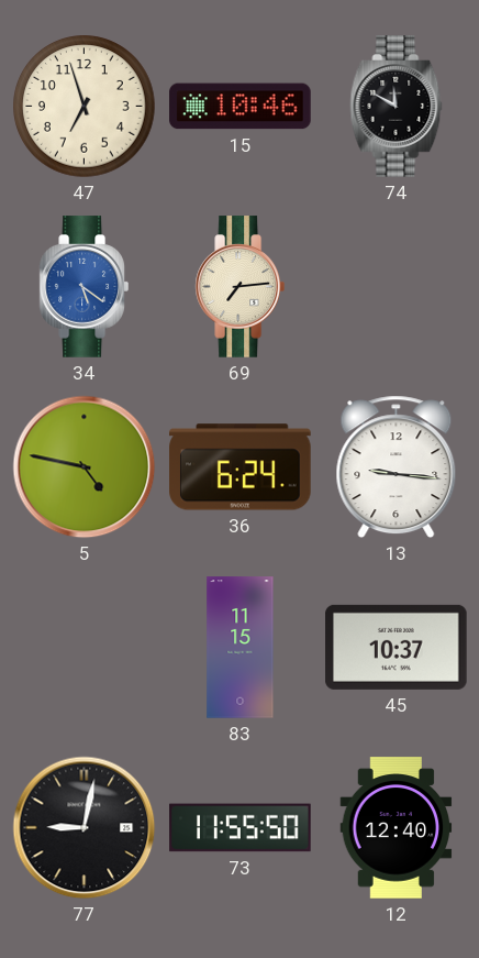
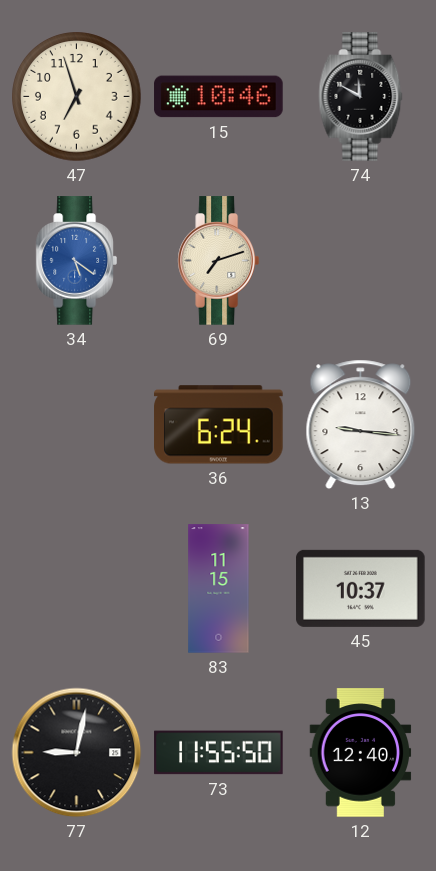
69: 7:14 -> 7:12
5: 4:47 -> none
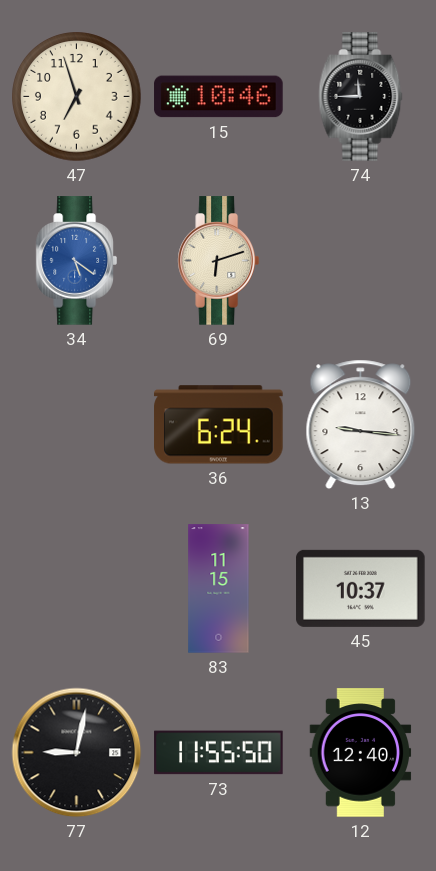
74: 11:50 -> 11:45
69: 7:12 -> 6:12
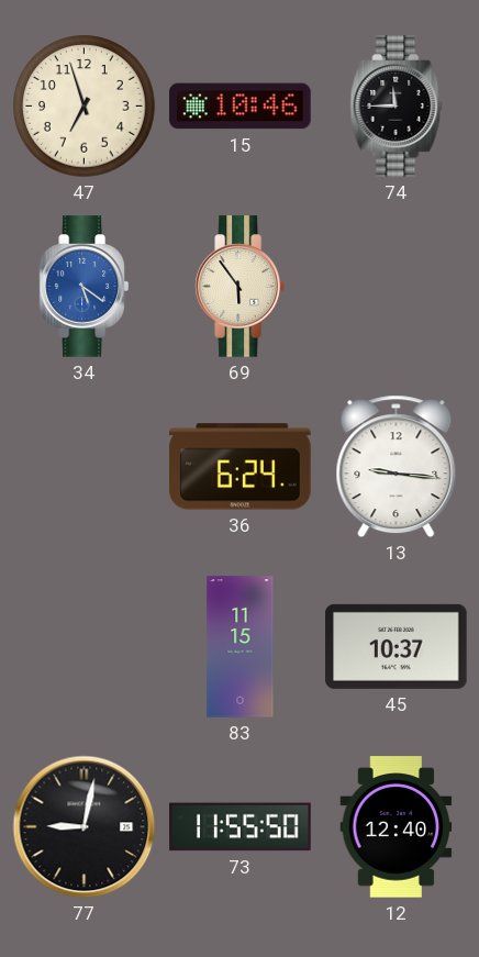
69: 6:12 -> 5:54
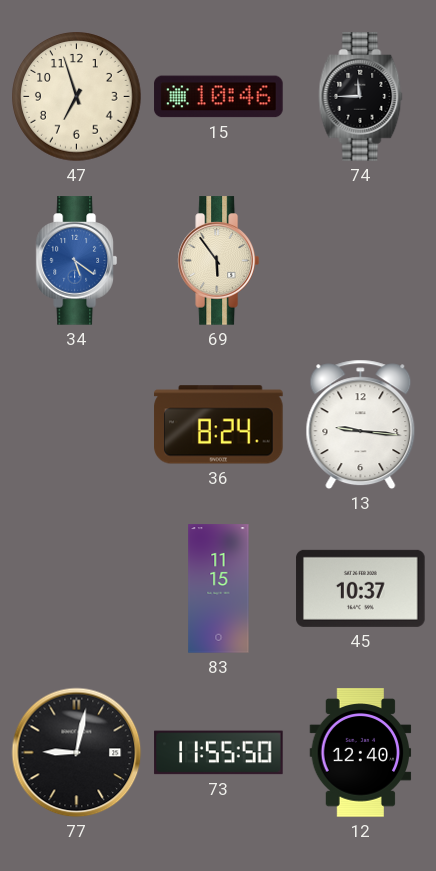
36: 6:24 -> 8:24
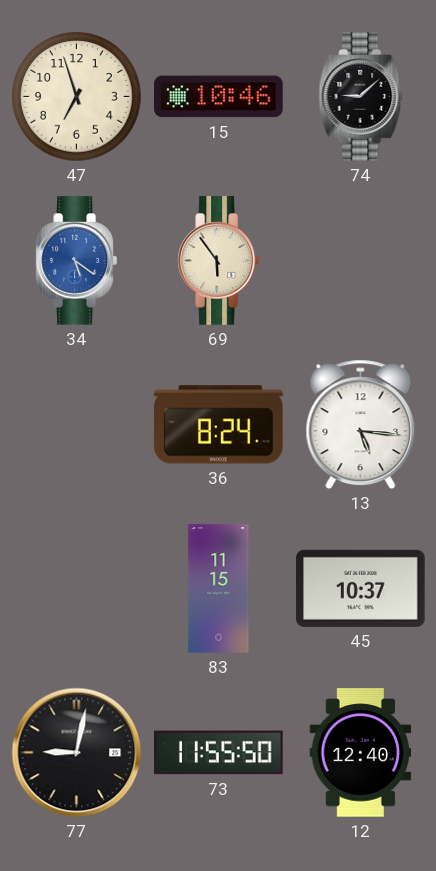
74: 11:45 -> 9:08
13: 9:16 -> 5:16
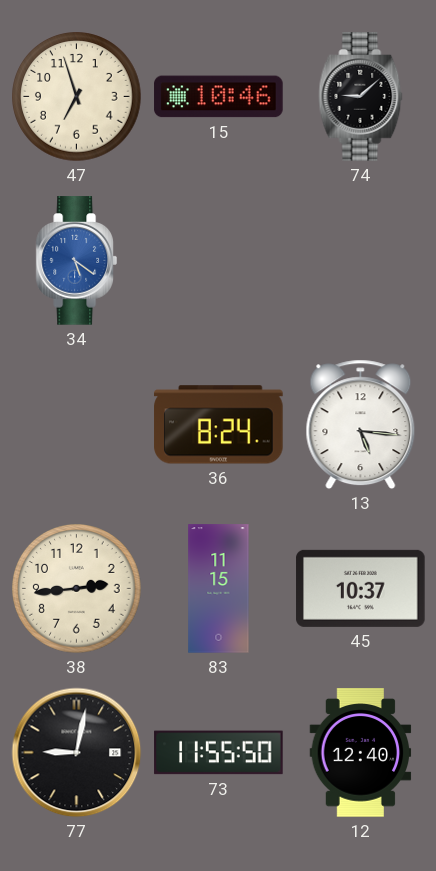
69: 5:54 -> none
38: none -> 2:44
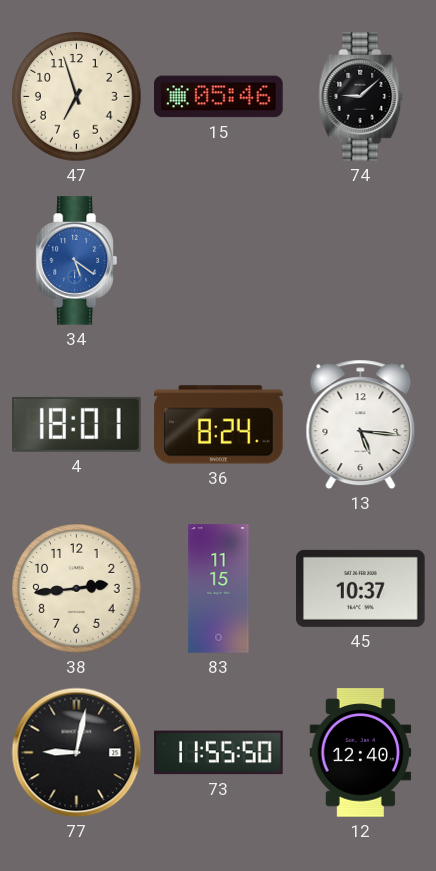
15: 10:46 -> 05:46
4: none -> 18:01
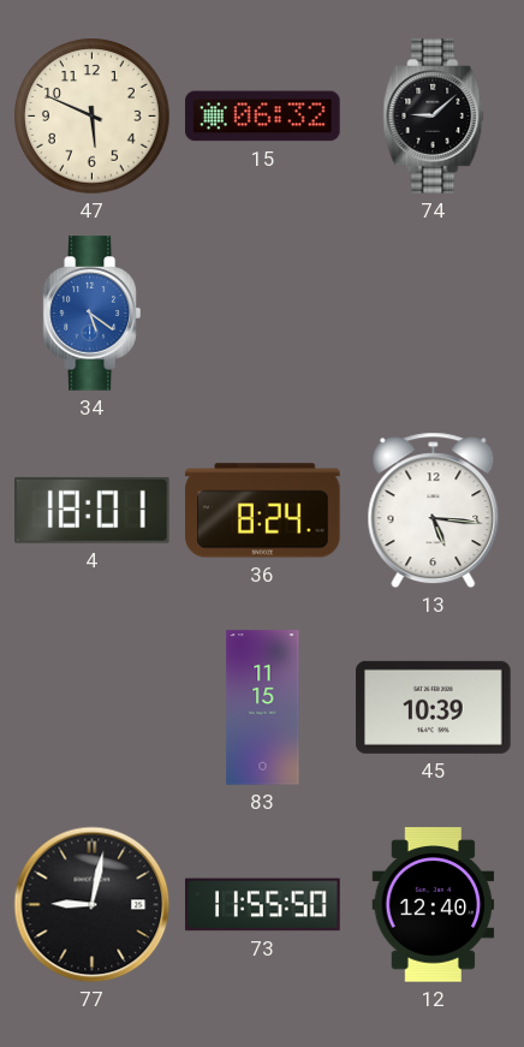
47: 6:57 -> 5:49
15: 05:46 -> 06:32
38: 2:44 -> none
45: 10:37 -> 10:39
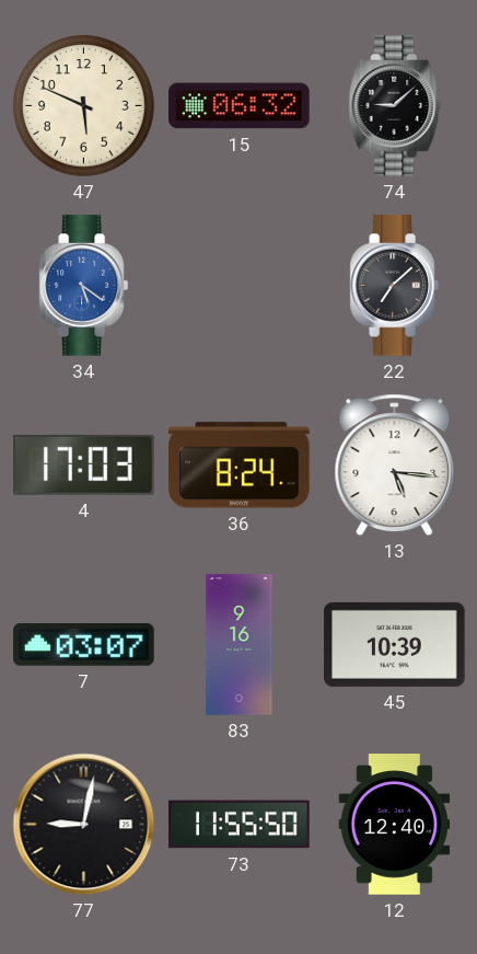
22: none -> 7:08
4: 18:01 -> 17:03
7: none -> 03:07
83: 11:15 -> 9:16
